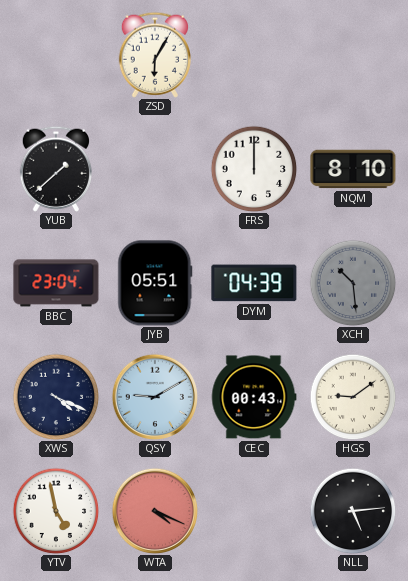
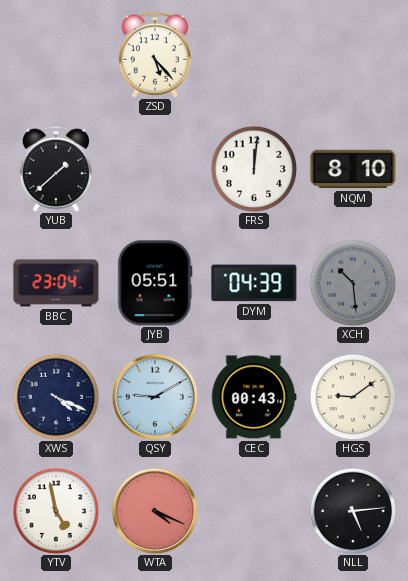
ZSD: 6:05 -> 5:23
FRS: 12:00 -> 12:01
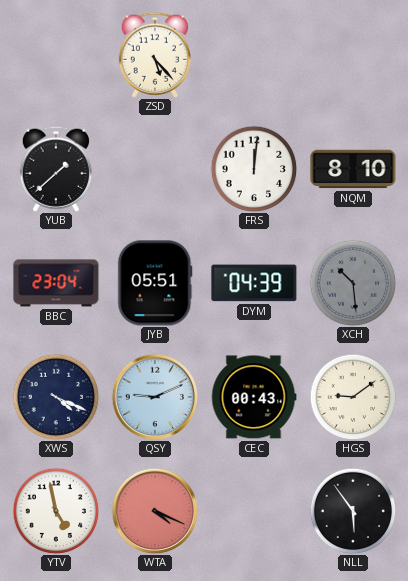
QSY: 9:10 -> 9:11
NLL: 5:14 -> 5:54
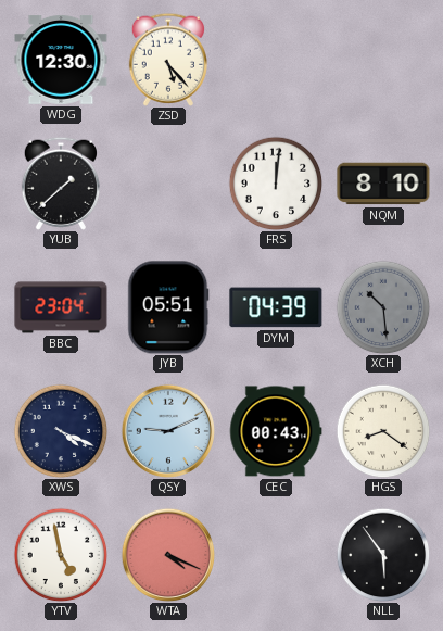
WDG: none -> 12:30
HGS: 9:09 -> 8:21
